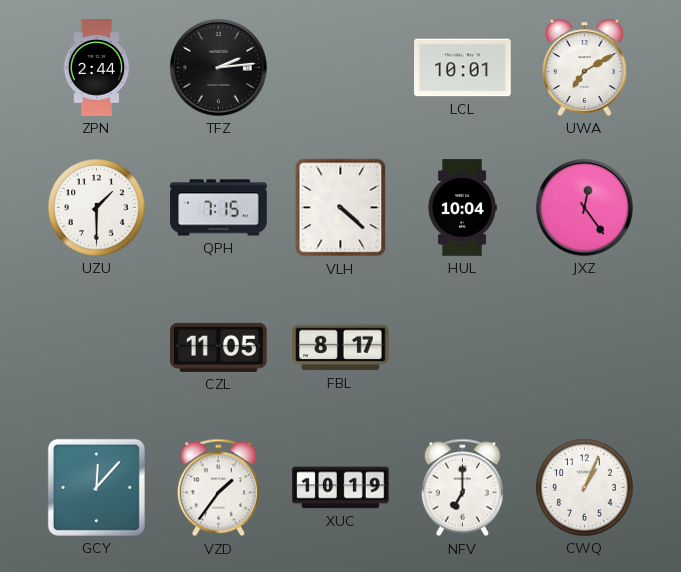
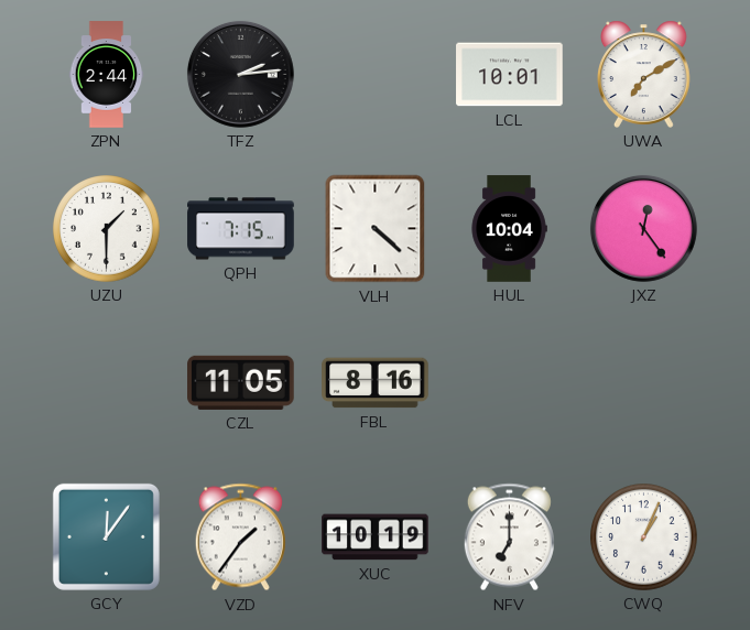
FBL: 8:17 -> 8:16
GCY: 12:07 -> 12:06
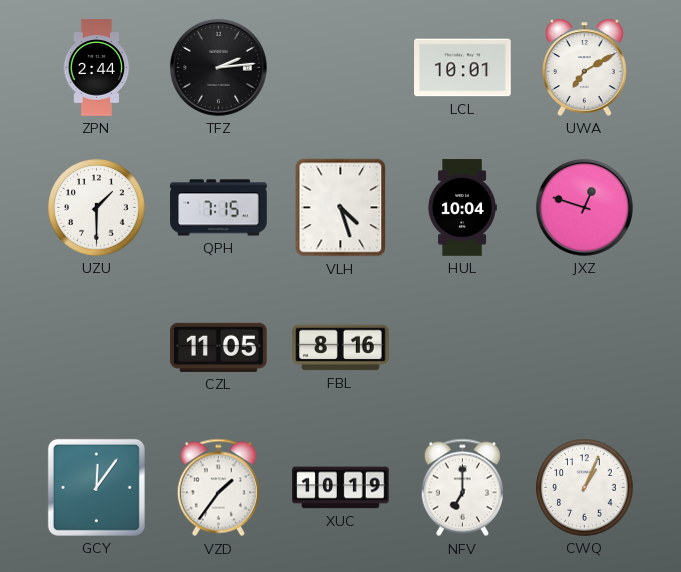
VLH: 4:22 -> 4:27
JXZ: 12:24 -> 12:48
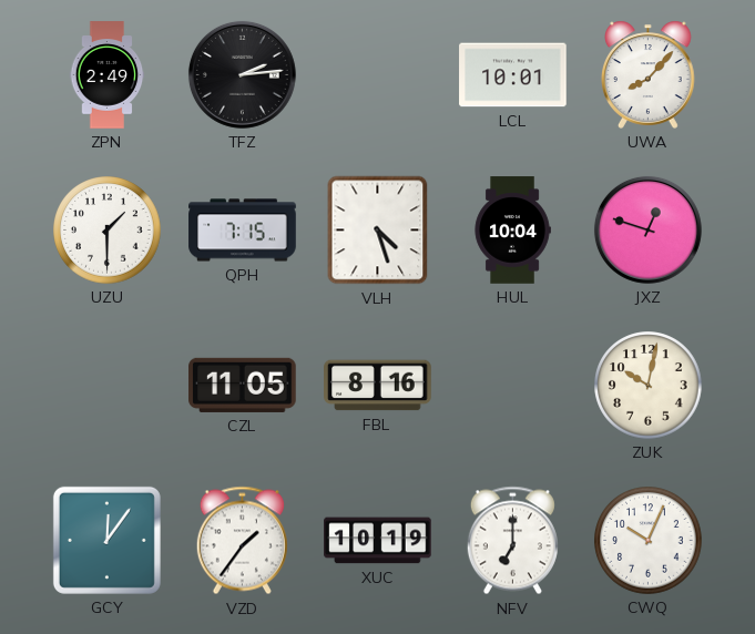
ZPN: 2:44 -> 2:49
UWA: 7:10 -> 8:07
ZUK: none -> 10:02
CWQ: 1:04 -> 10:04
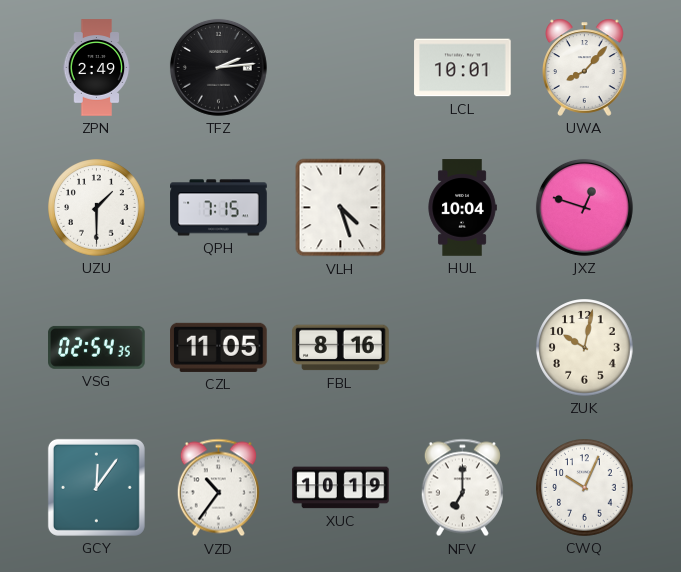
VSG: none -> 02:54
VZD: 1:36 -> 10:36
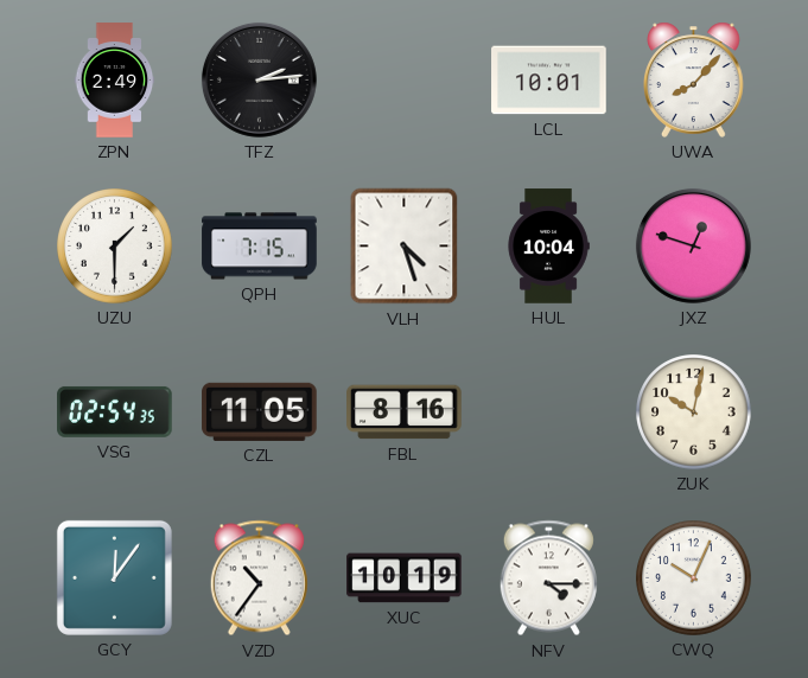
NFV: 7:00 -> 4:15
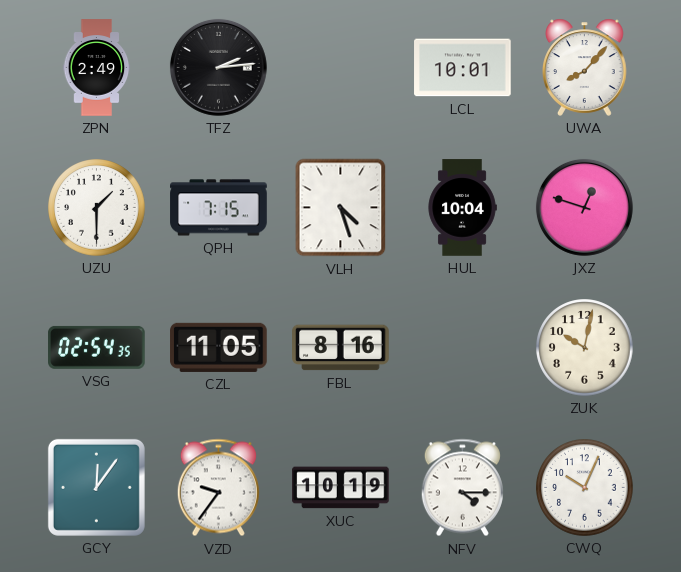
VZD: 10:36 -> 9:36
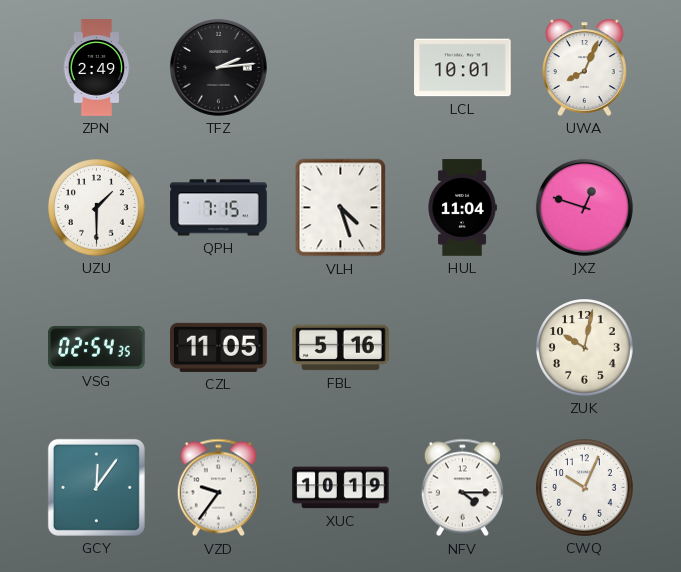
UWA: 8:07 -> 8:04
HUL: 10:04 -> 11:04
FBL: 8:16 -> 5:16
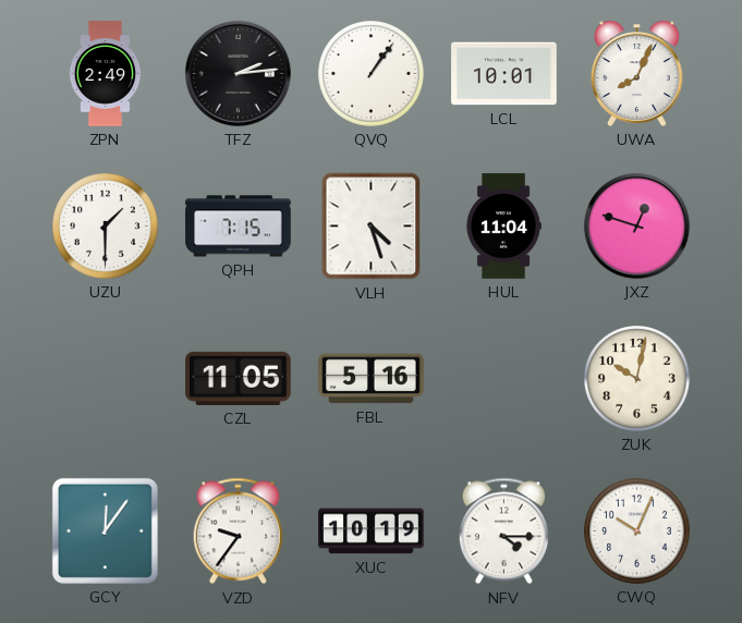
QVQ: none -> 1:06
VSG: 02:54 -> none
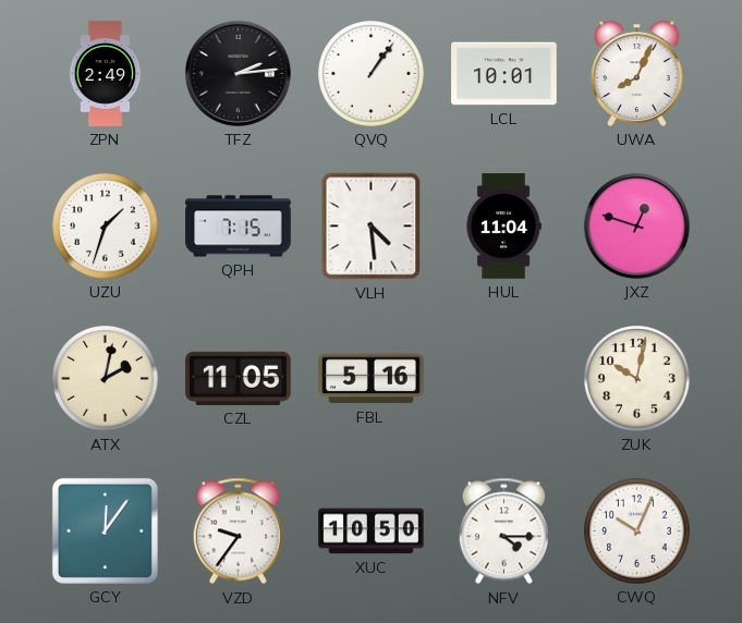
UZU: 1:30 -> 1:33
VLH: 4:27 -> 4:29
ATX: none -> 2:02
XUC: 10:19 -> 10:50
